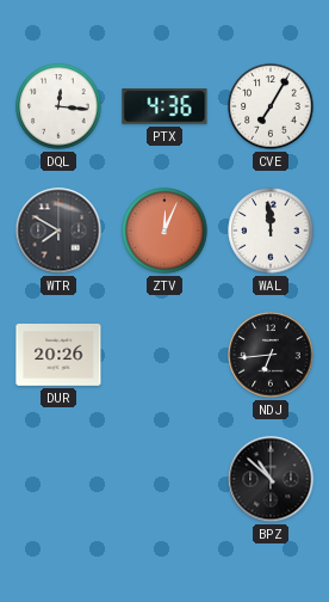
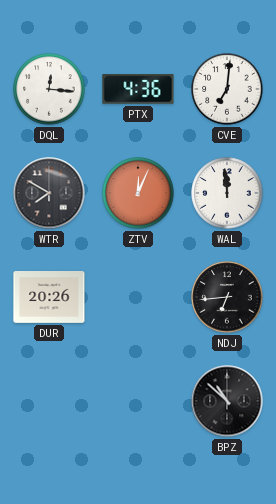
CVE: 7:05 -> 7:01
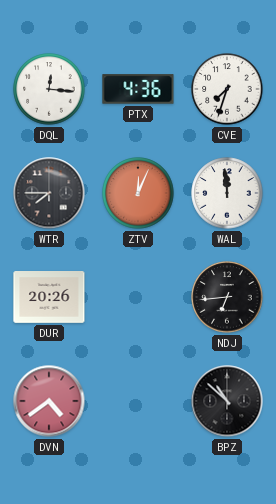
CVE: 7:01 -> 7:33
WTR: 7:50 -> 7:45
DVN: none -> 4:39
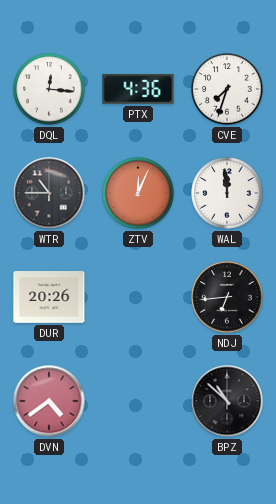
WTR: 7:45 -> 10:45
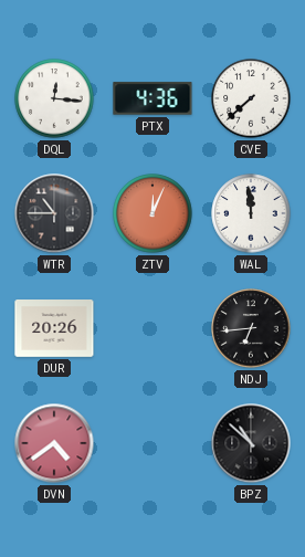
CVE: 7:33 -> 7:38
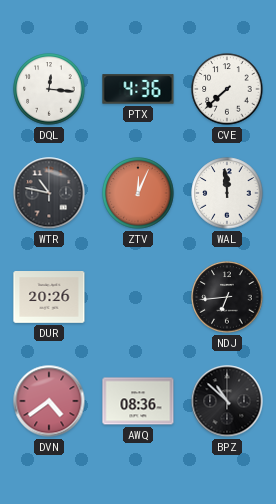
WTR: 10:45 -> 10:47
AWQ: none -> 08:36
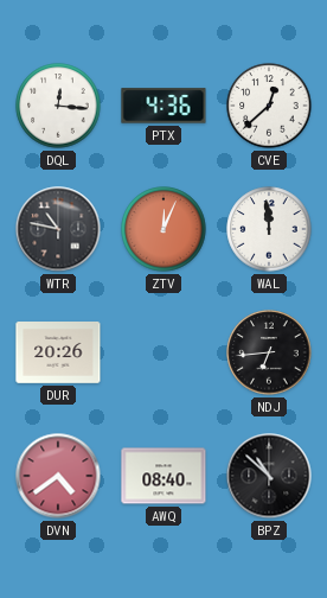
CVE: 7:38 -> 12:38
AWQ: 08:36 -> 08:40
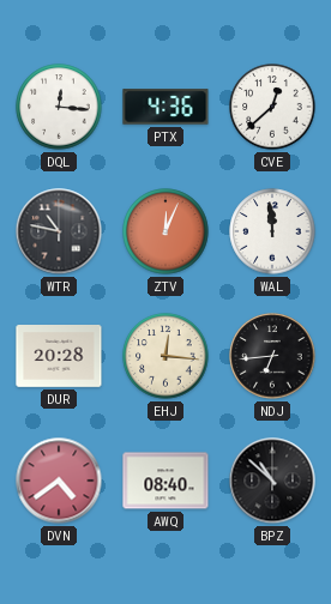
DUR: 20:26 -> 20:28
EHJ: none -> 12:16
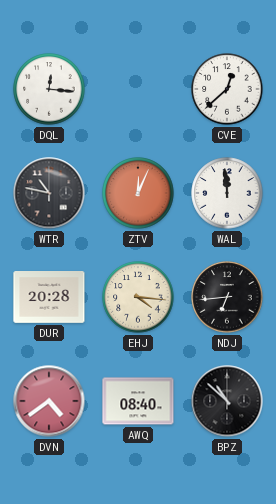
PTX: 4:36 -> none
EHJ: 12:16 -> 4:16
